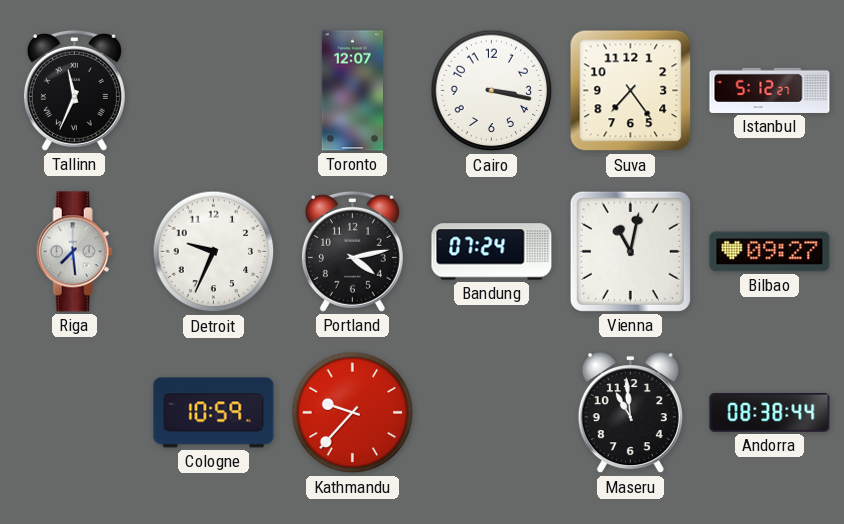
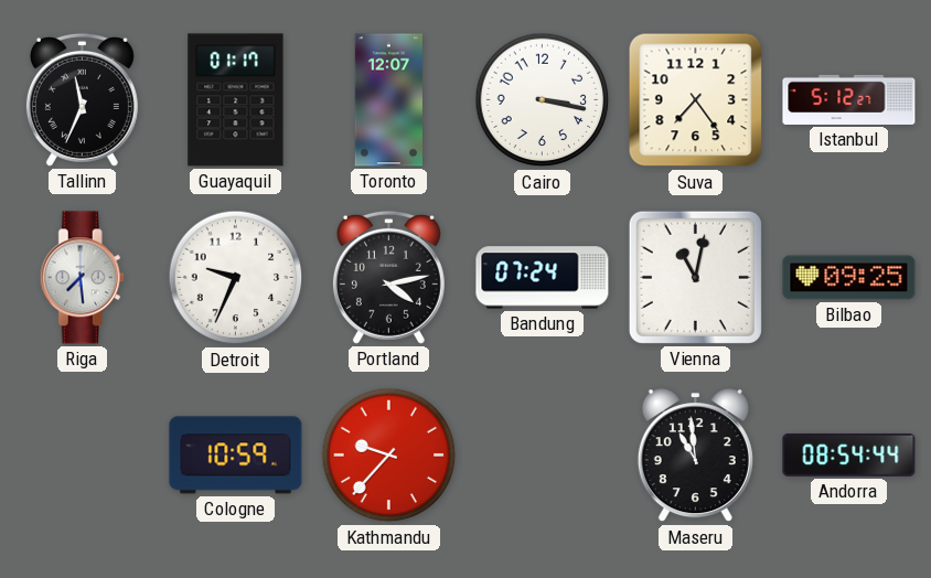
Guayaquil: none -> 01:17
Bilbao: 09:27 -> 09:25
Andorra: 08:38 -> 08:54
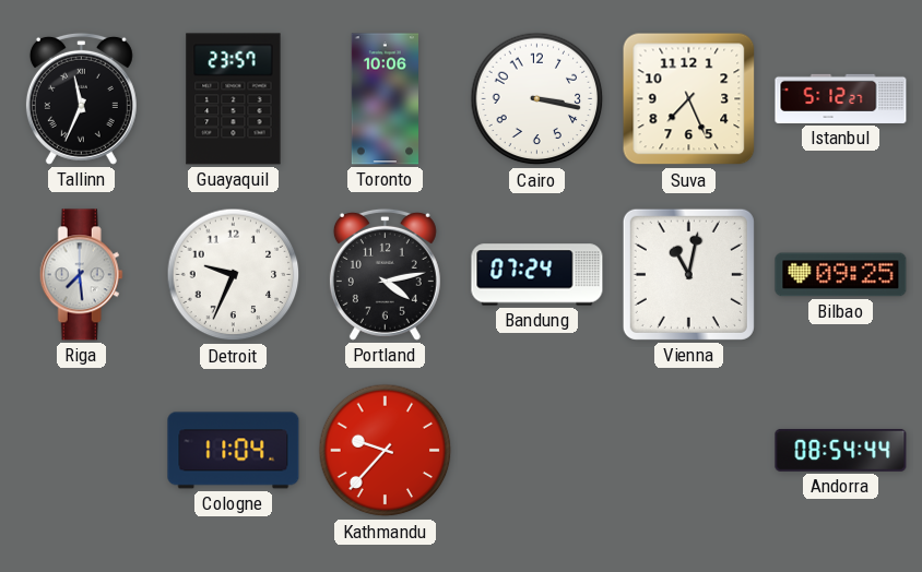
Guayaquil: 01:17 -> 23:57
Toronto: 12:07 -> 10:06
Suva: 7:24 -> 7:26
Cologne: 10:59 -> 11:04
Maseru: 10:59 -> none
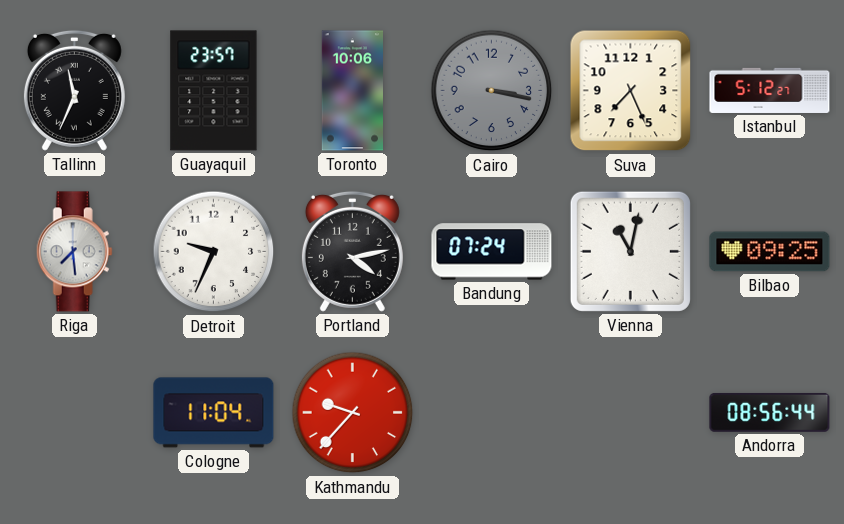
Cairo dial: white -> grey
Andorra: 08:54 -> 08:56
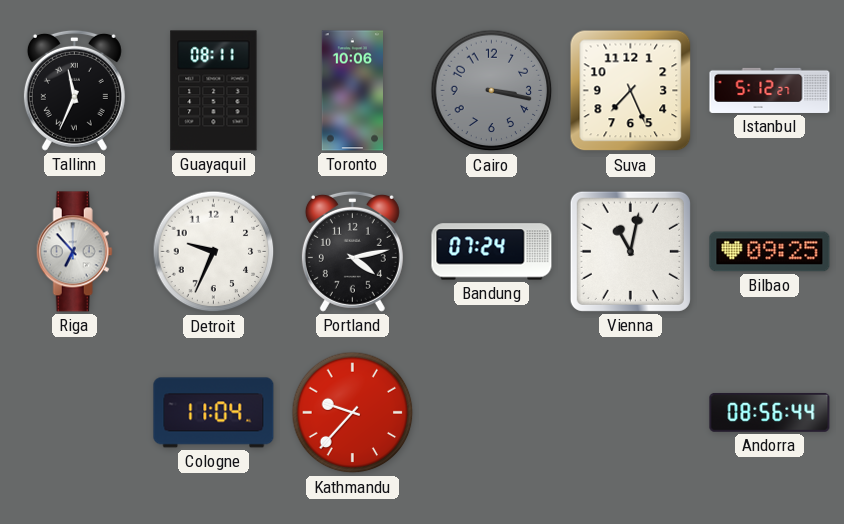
Guayaquil: 23:57 -> 08:11
Riga: 7:29 -> 6:53
